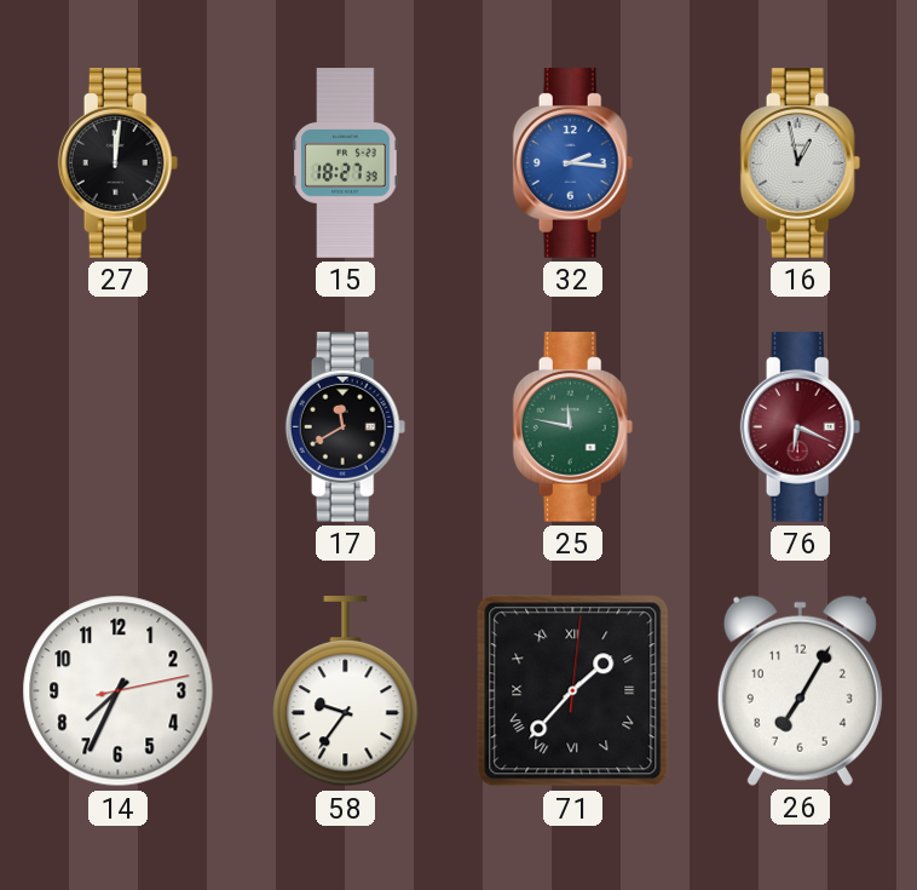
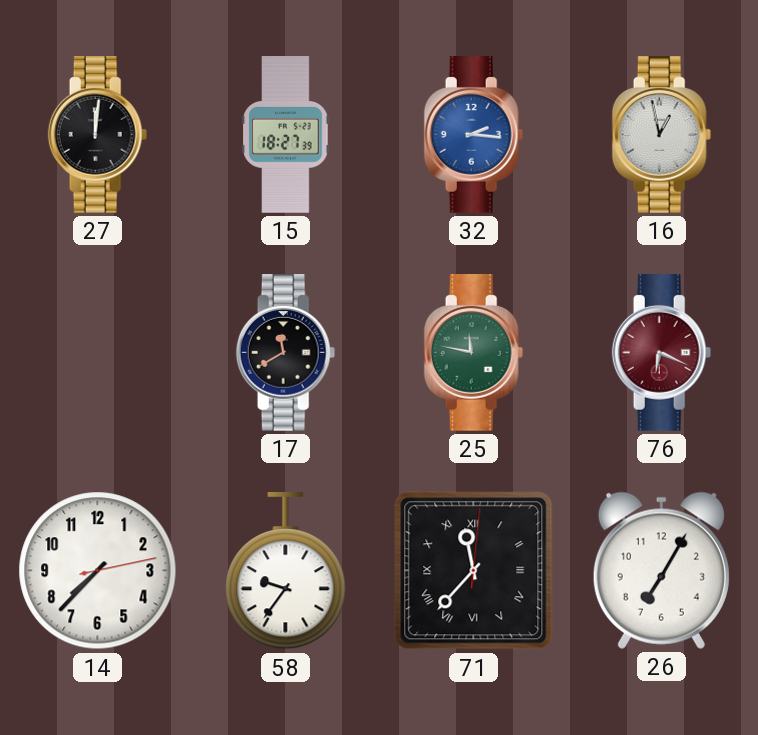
14: 7:34 -> 7:37
71: 1:37 -> 11:37
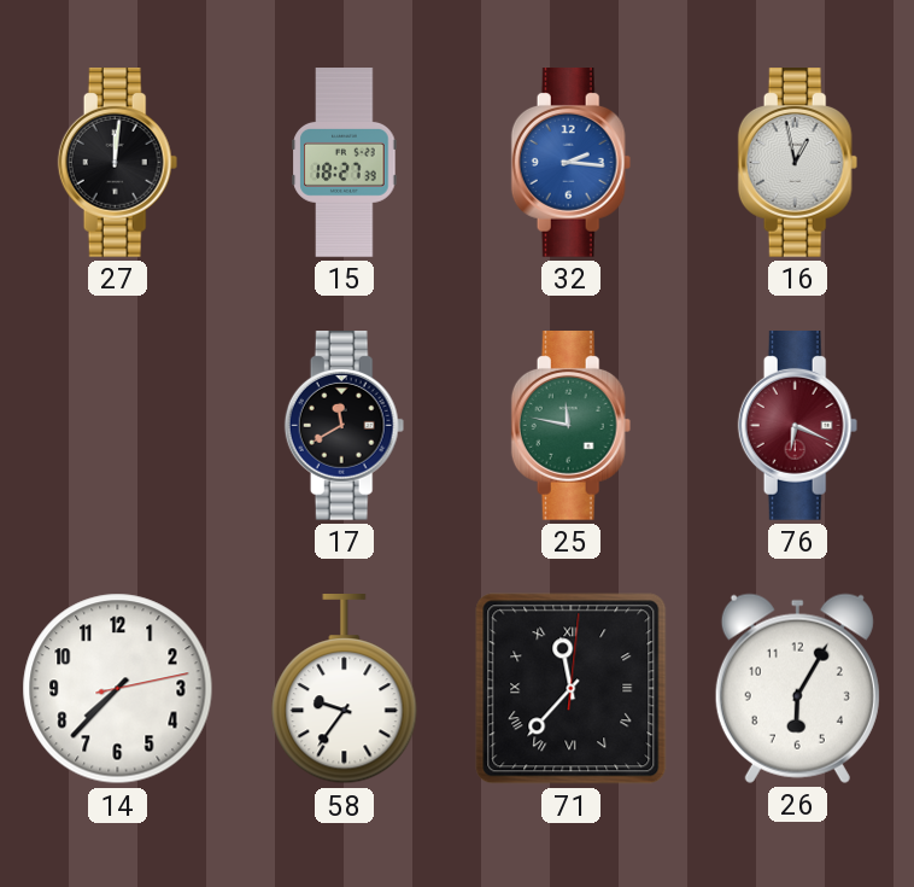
26: 7:05 -> 6:05
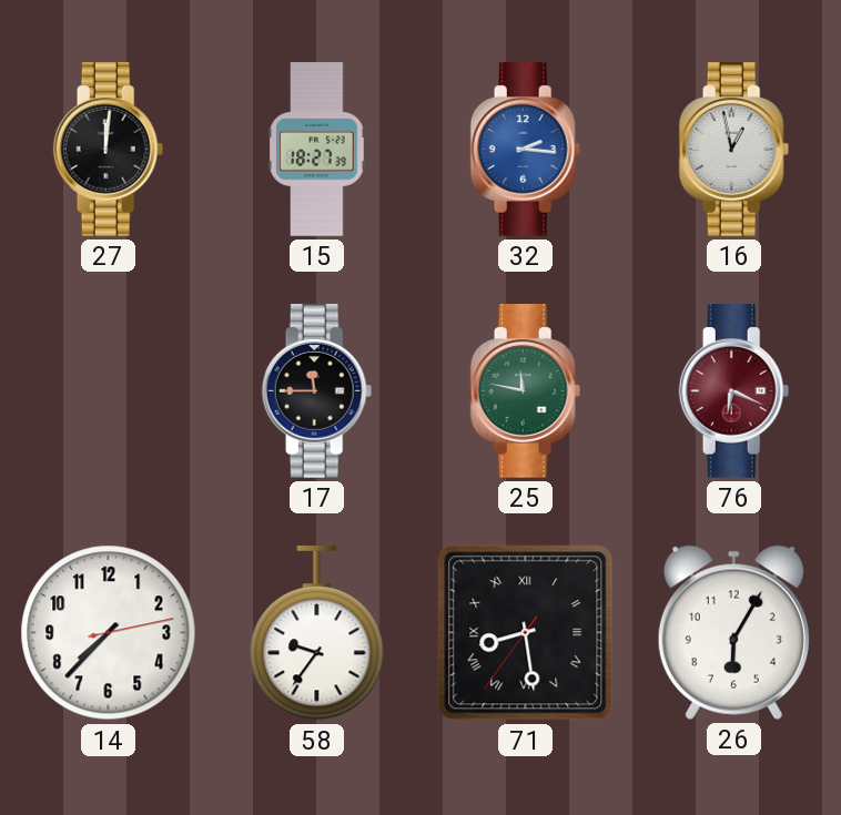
17: 11:40 -> 11:45
71: 11:37 -> 8:28
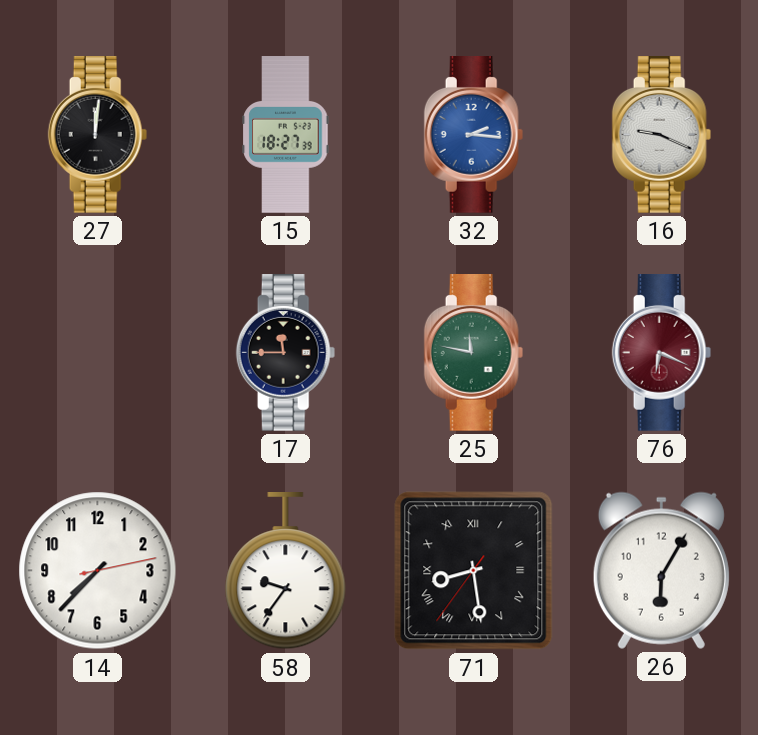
16: 12:58 -> 9:19
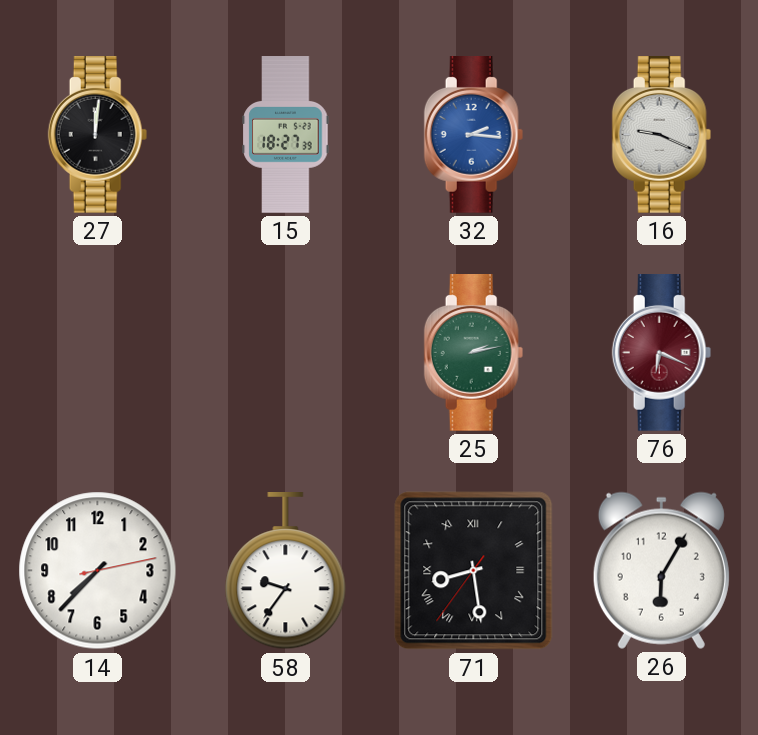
17: 11:45 -> none
25: 11:47 -> 2:13
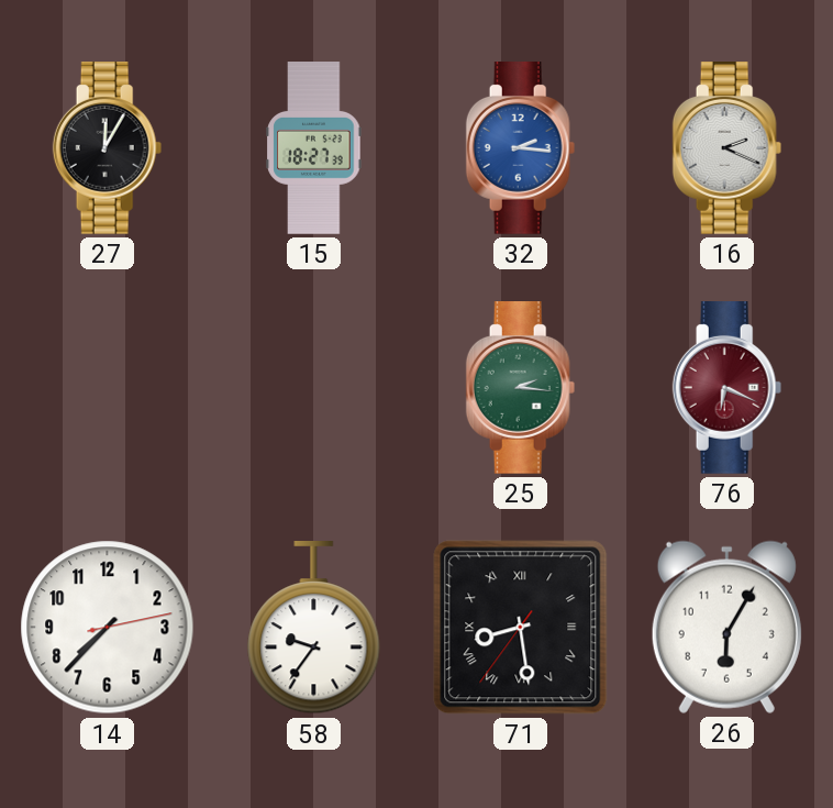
27: 12:01 -> 12:05
16: 9:19 -> 2:19
25: 2:13 -> 2:16
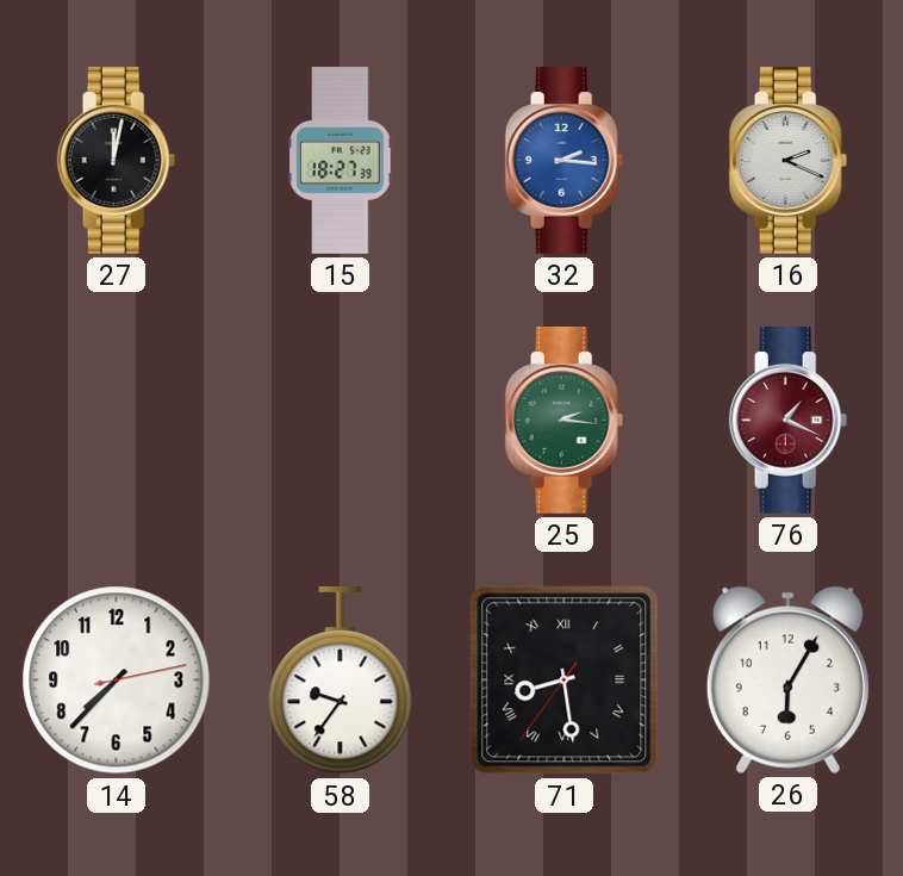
27: 12:05 -> 12:02
76: 6:19 -> 1:19
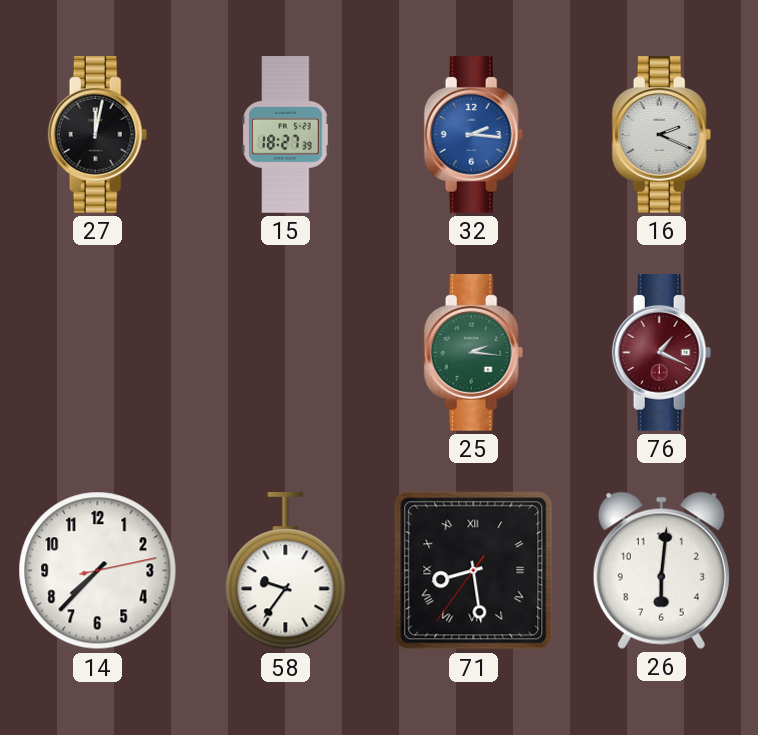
26: 6:05 -> 6:01
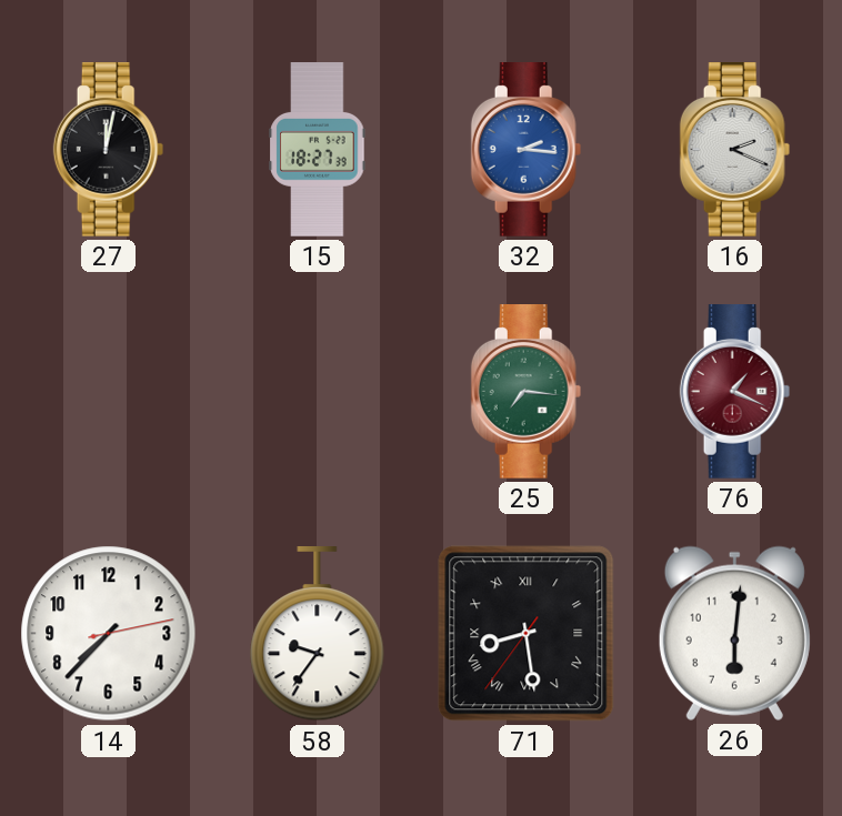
25: 2:16 -> 7:16
